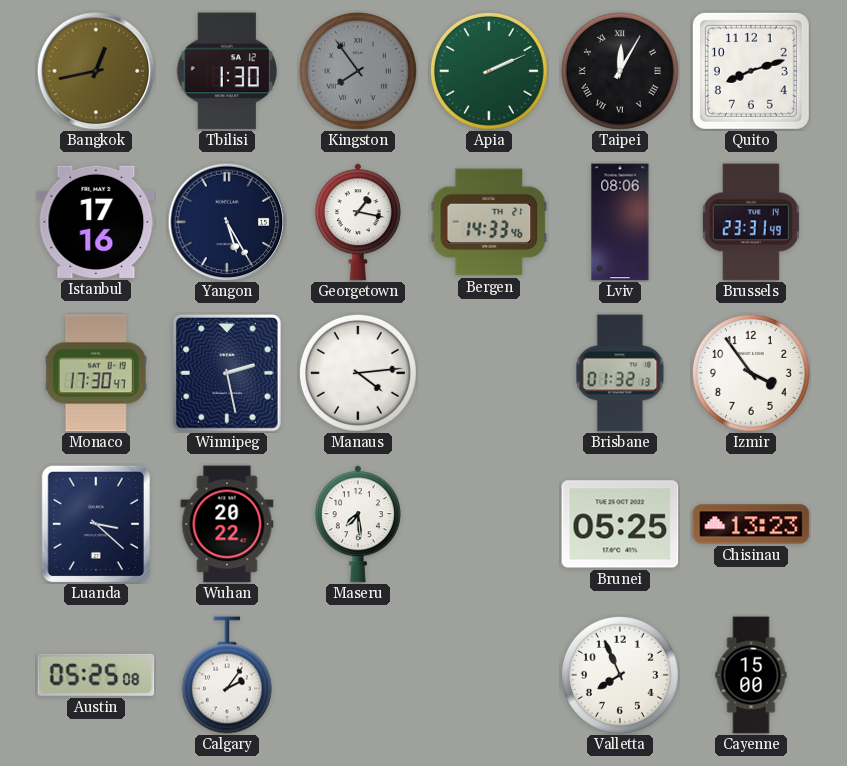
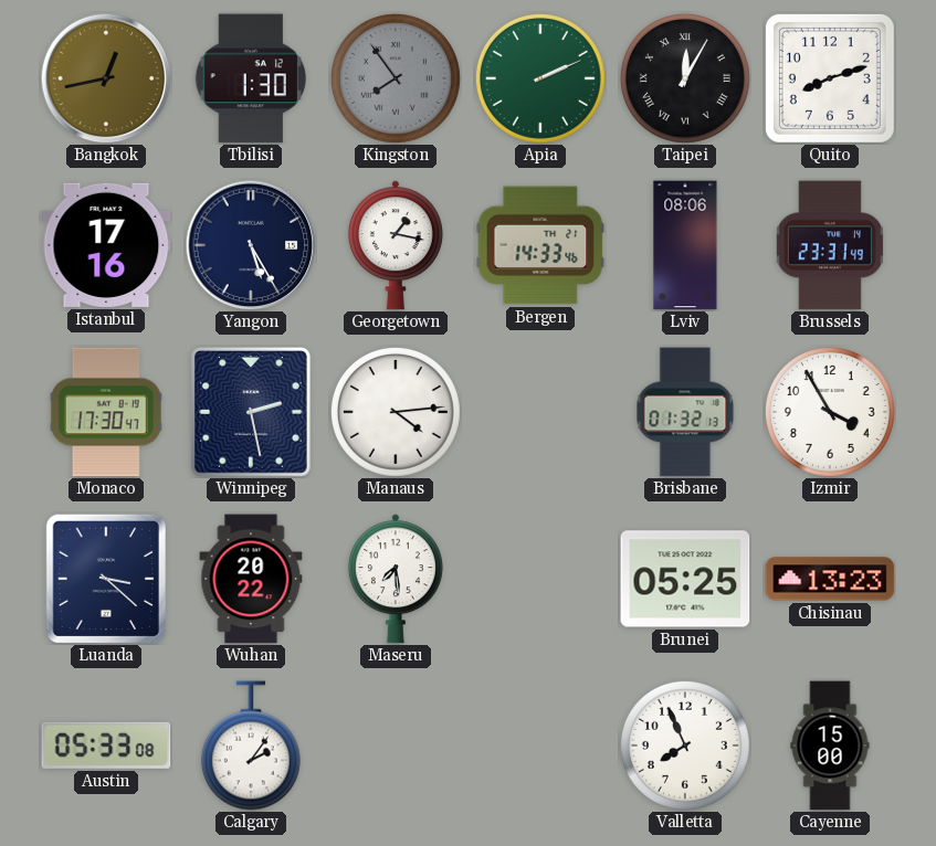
Izmir: 3:54 -> 3:55
Austin: 05:25 -> 05:33
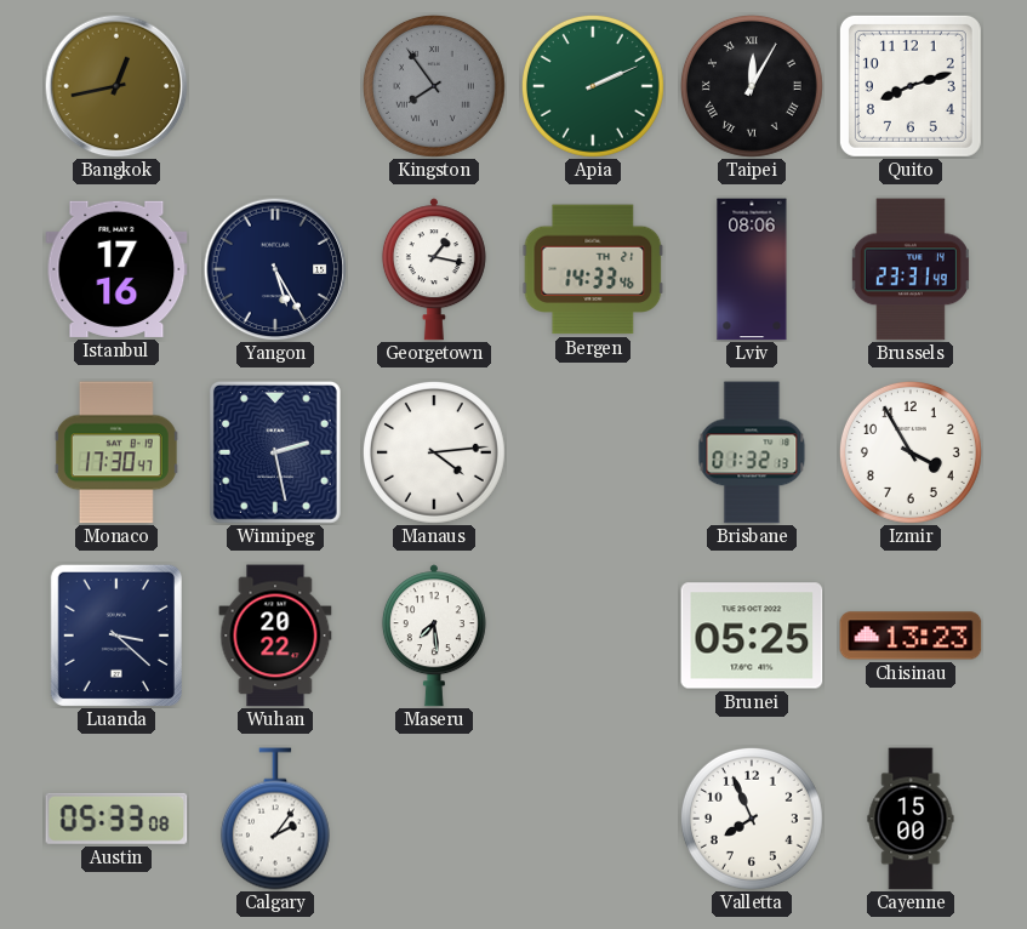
Tbilisi: 1:30 -> none
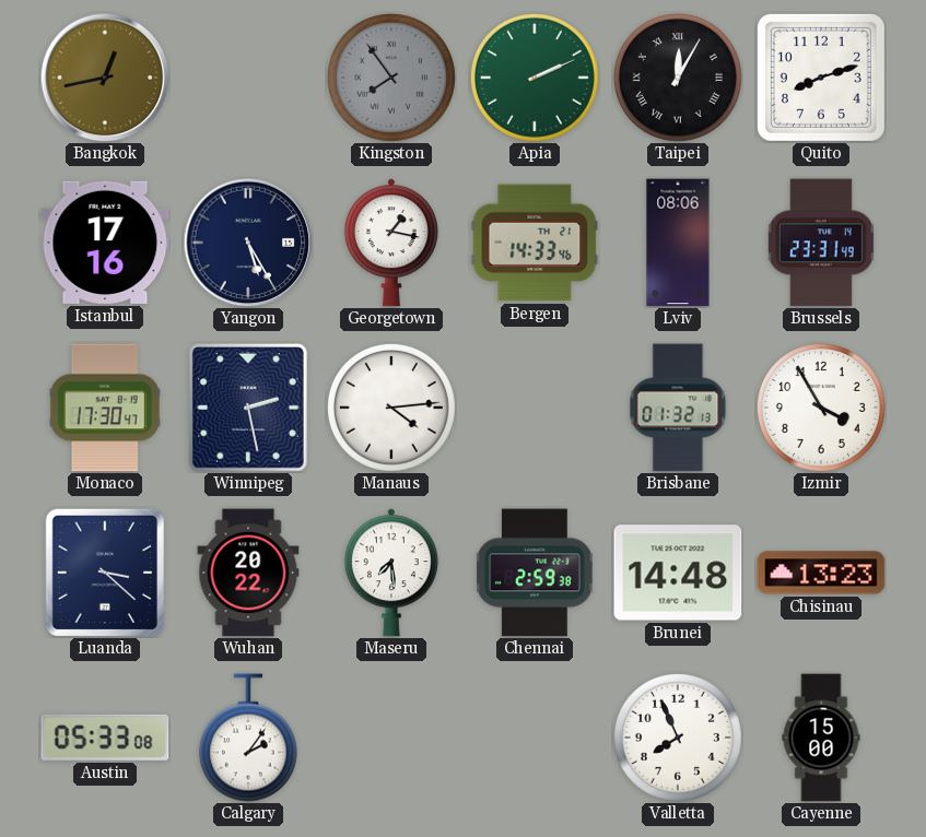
Chennai: none -> 2:59
Brunei: 05:25 -> 14:48
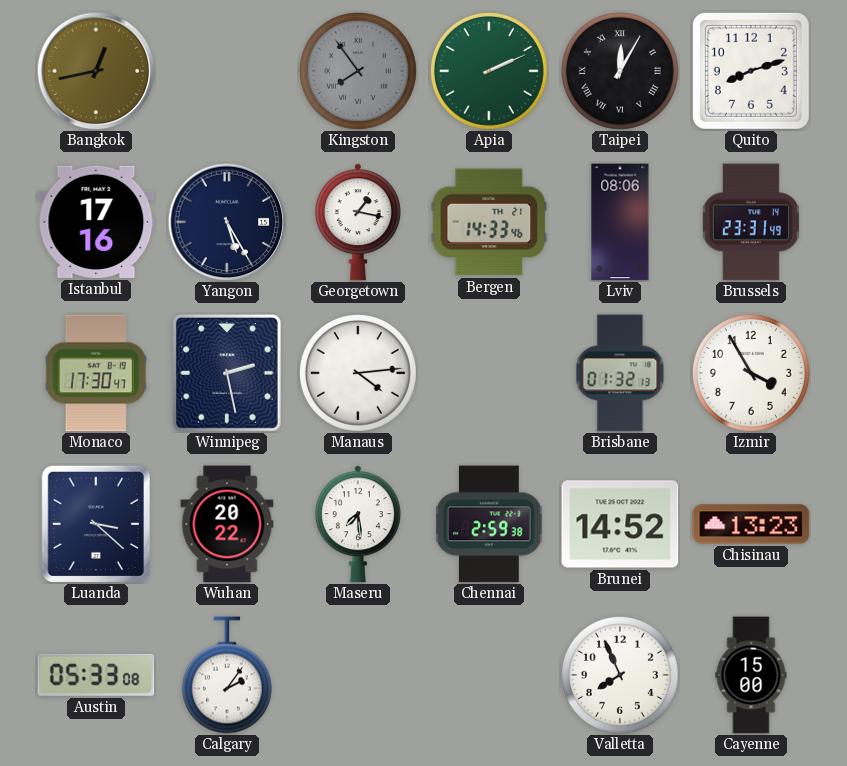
Brunei: 14:48 -> 14:52
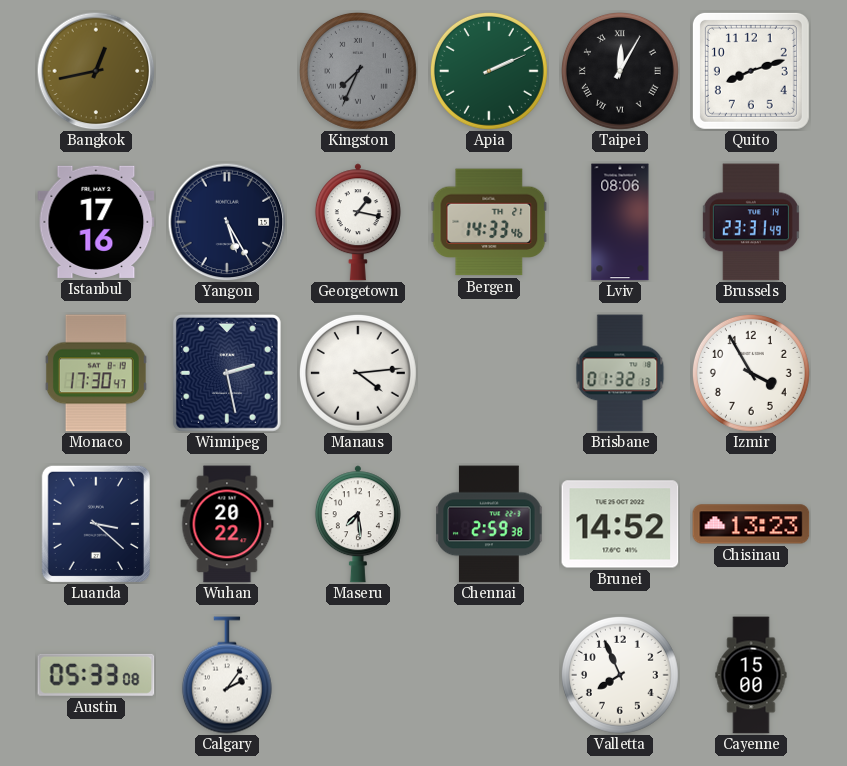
Kingston: 7:54 -> 7:34
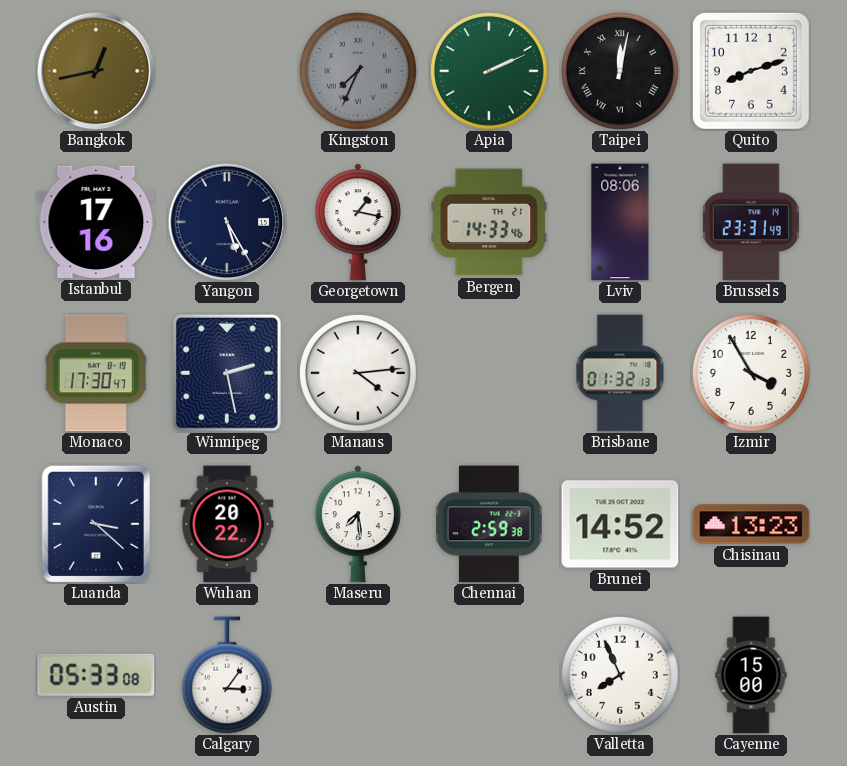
Taipei: 12:05 -> 12:02
Calgary: 2:06 -> 3:06
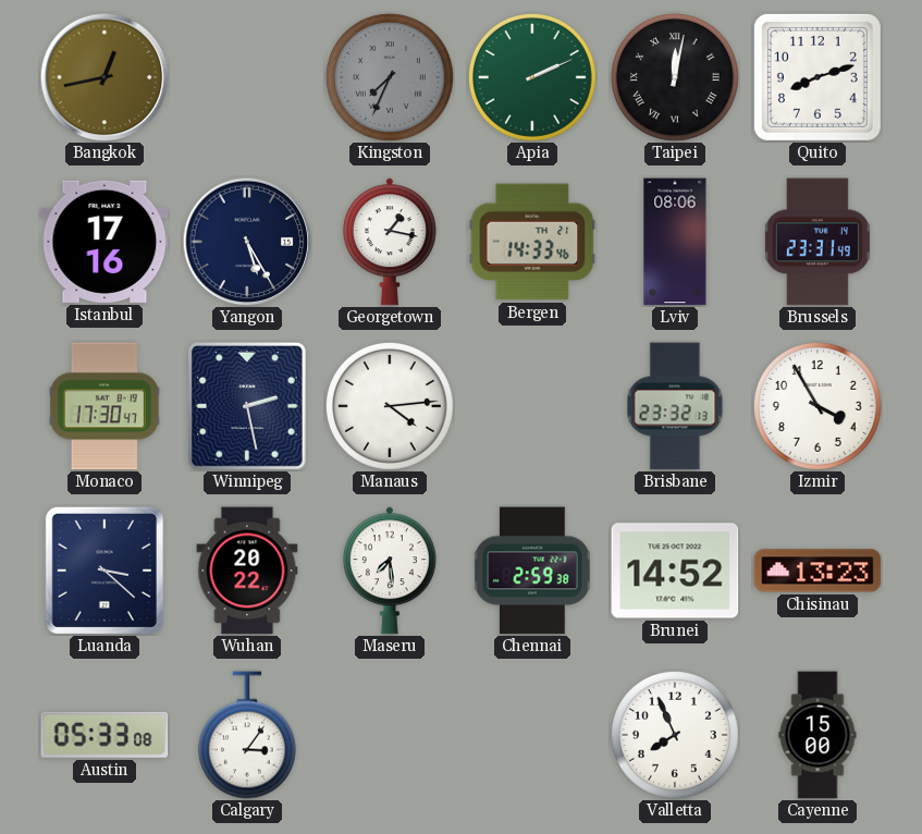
Brisbane: 01:32 -> 23:32
